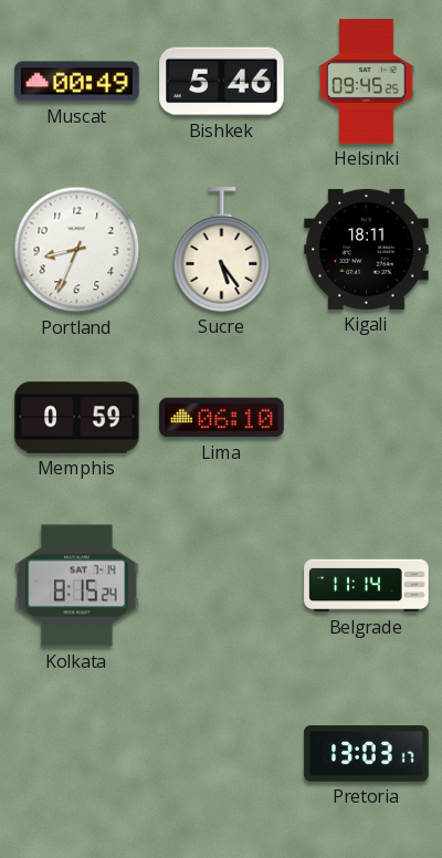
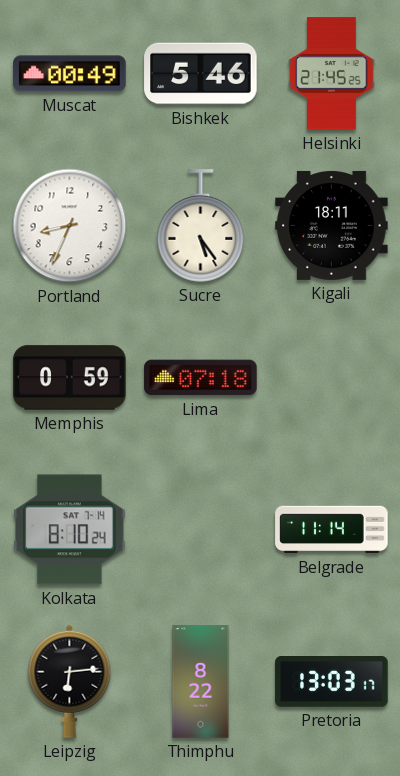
Helsinki: 09:45 -> 21:45
Lima: 06:10 -> 07:18
Kolkata: 8:15 -> 8:10
Leipzig: none -> 6:14
Thimphu: none -> 8:22
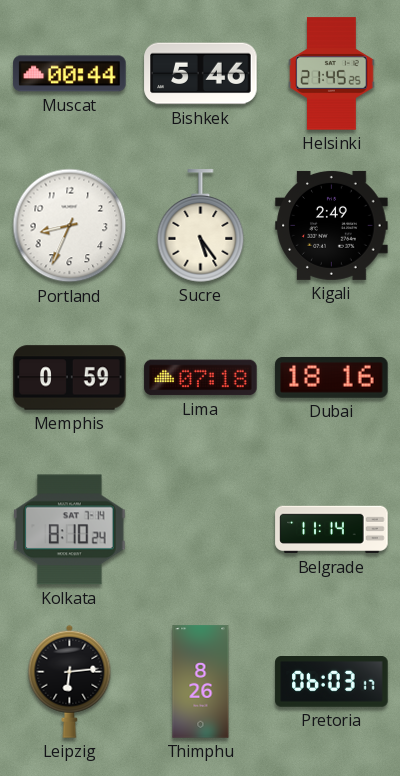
Muscat: 00:49 -> 00:44
Kigali: 18:11 -> 2:49
Dubai: none -> 18:16
Thimphu: 8:22 -> 8:26
Pretoria: 13:03 -> 06:03
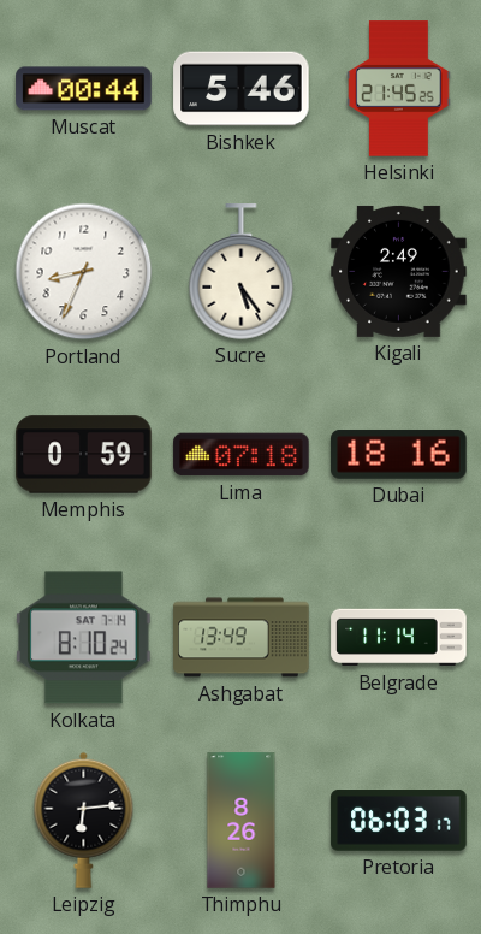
Ashgabat: none -> 13:49
